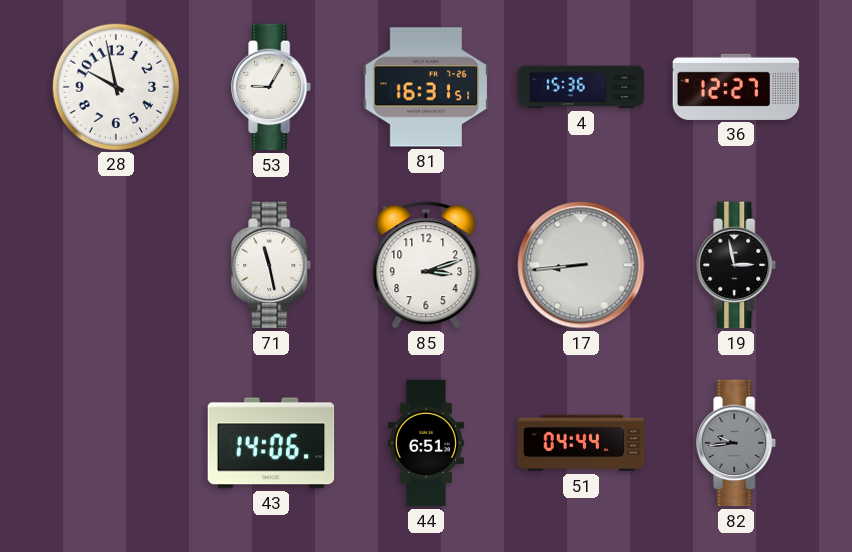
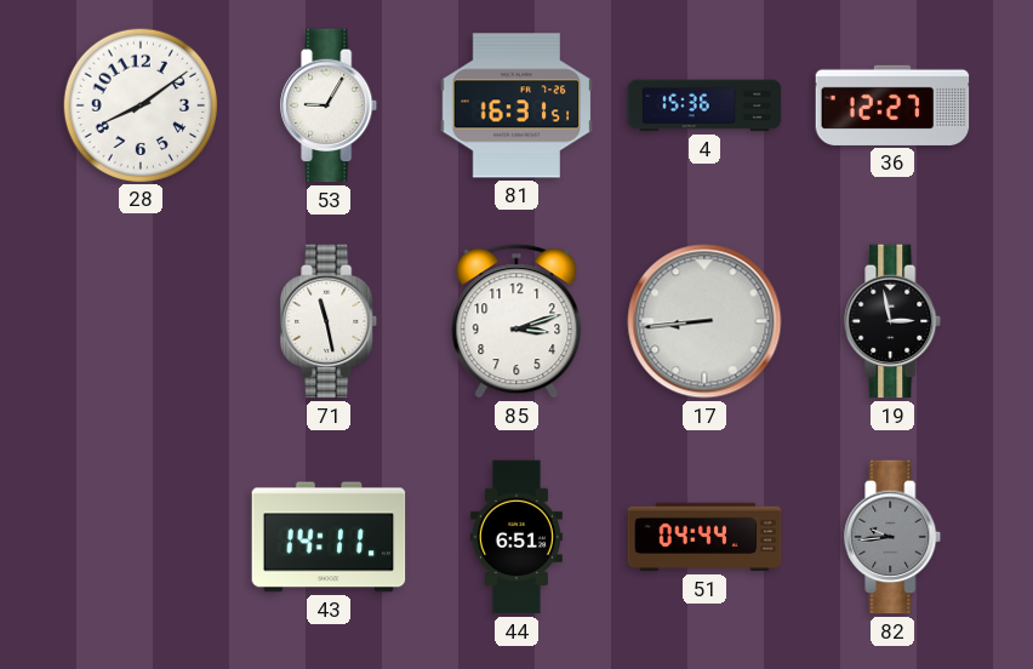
28: 9:58 -> 8:09
43: 14:06 -> 14:11
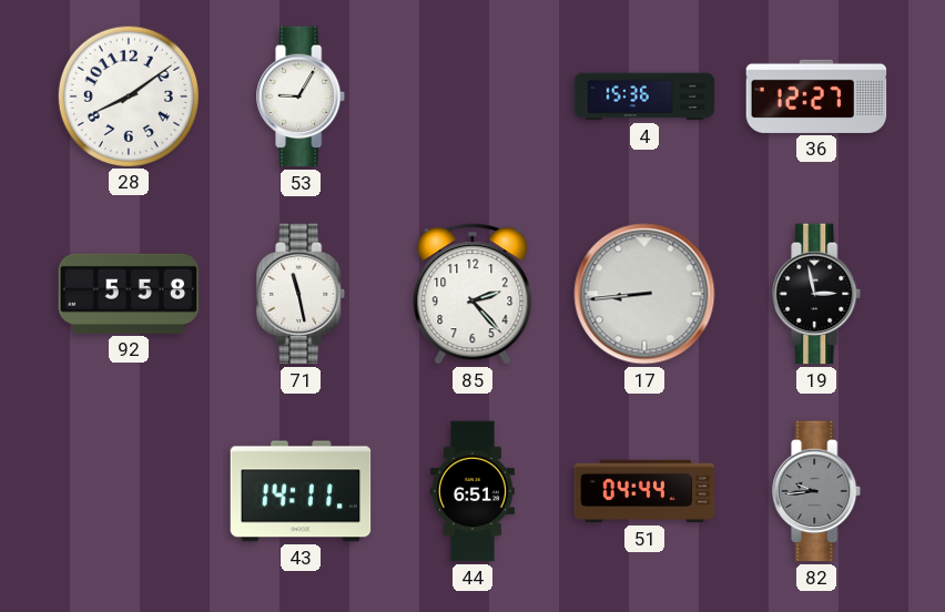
81: 16:31 -> none
92: none -> 5:58
85: 3:12 -> 2:23
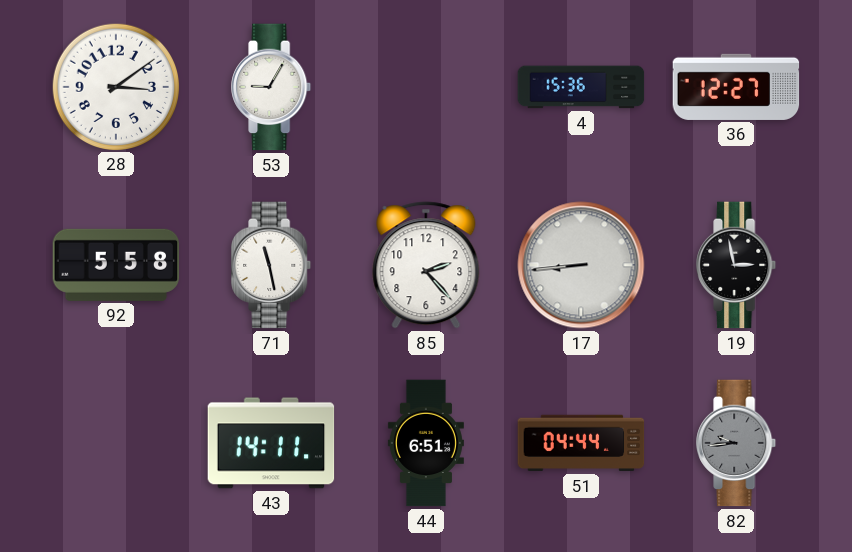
28: 8:09 -> 3:09
